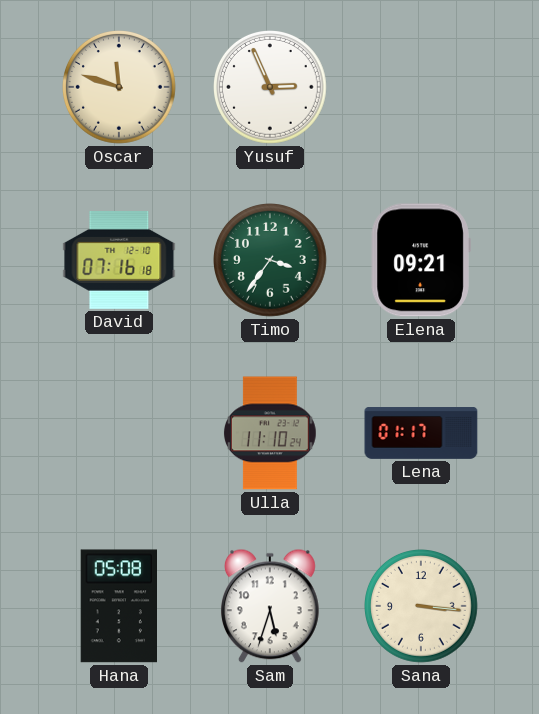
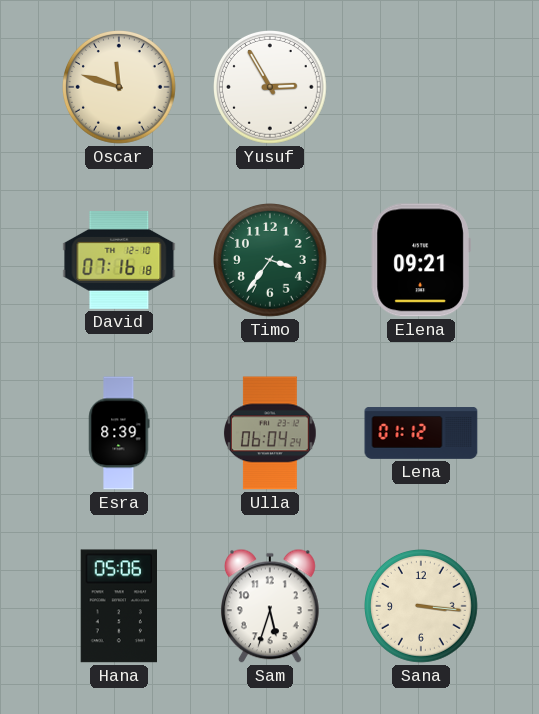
Yusuf: 2:56 -> 2:55
Esra: none -> 8:39
Ulla: 11:10 -> 06:04
Lena: 01:17 -> 01:12
Hana: 05:08 -> 05:06
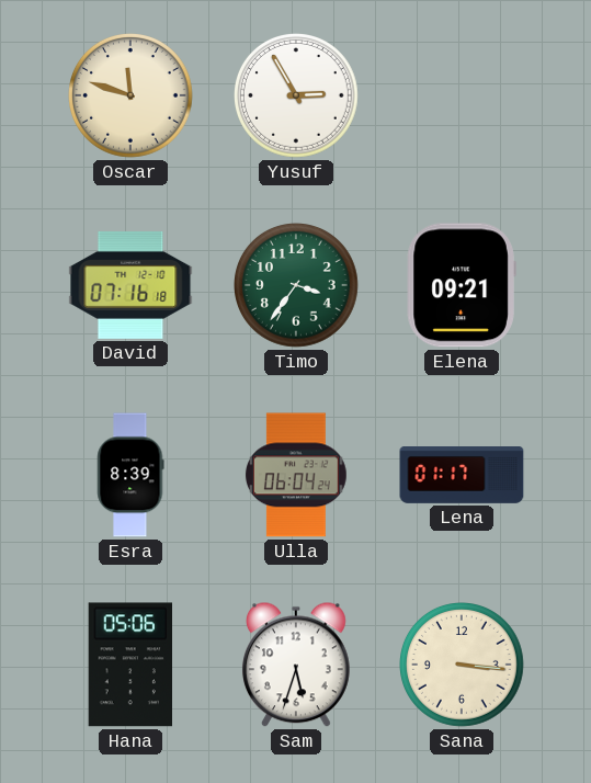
Lena: 01:12 -> 01:17
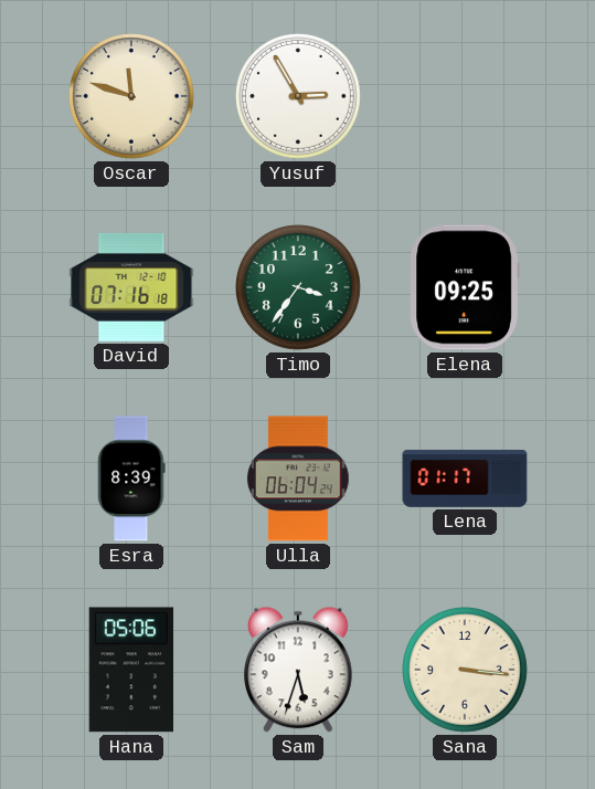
Elena: 09:21 -> 09:25
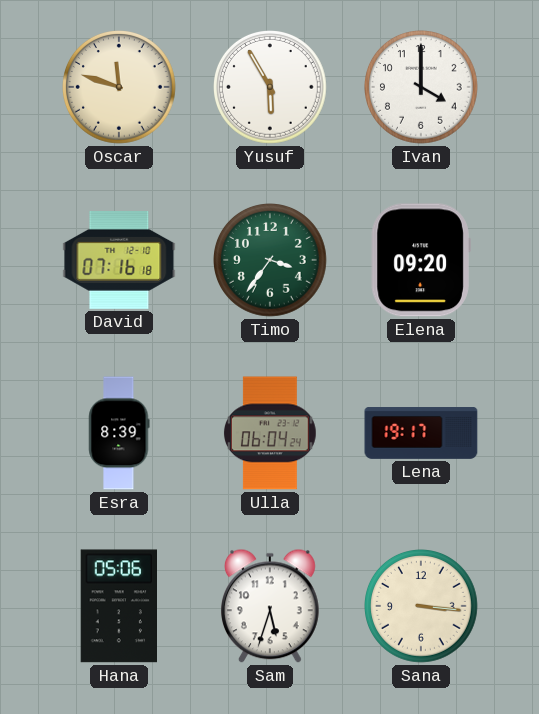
Yusuf: 2:55 -> 5:55
Ivan: none -> 4:00
Elena: 09:25 -> 09:20
Lena: 01:17 -> 19:17
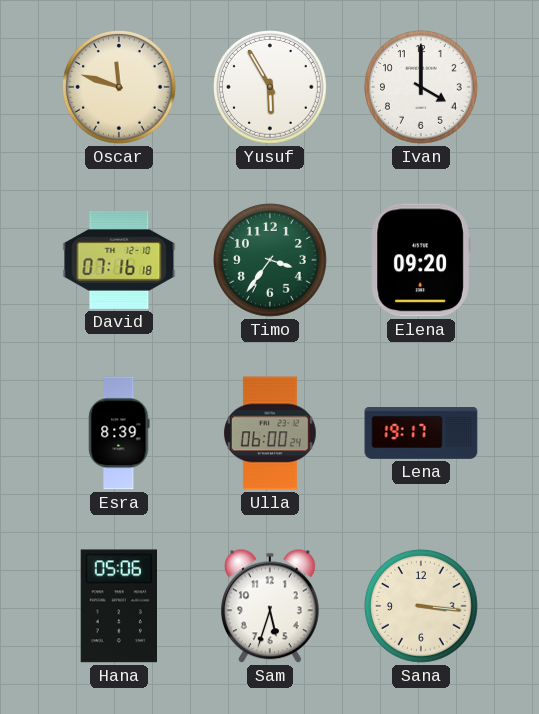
Ulla: 06:04 -> 06:00
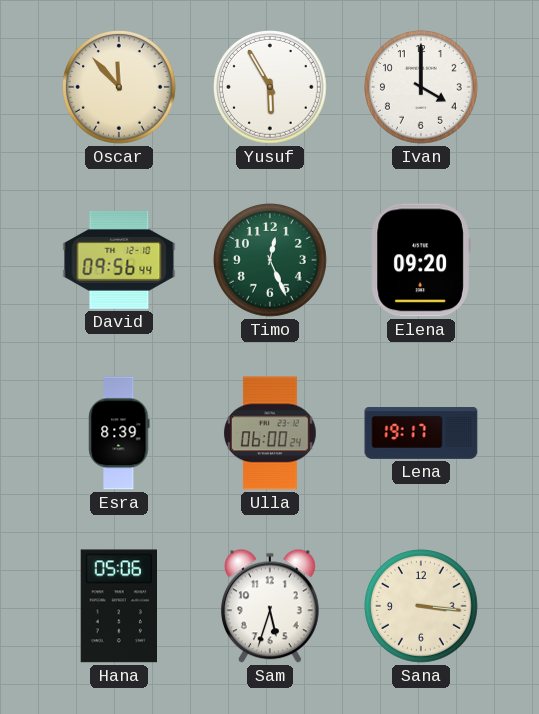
Oscar: 11:48 -> 11:53
David: 07:16 -> 09:56
Timo: 3:36 -> 12:26
